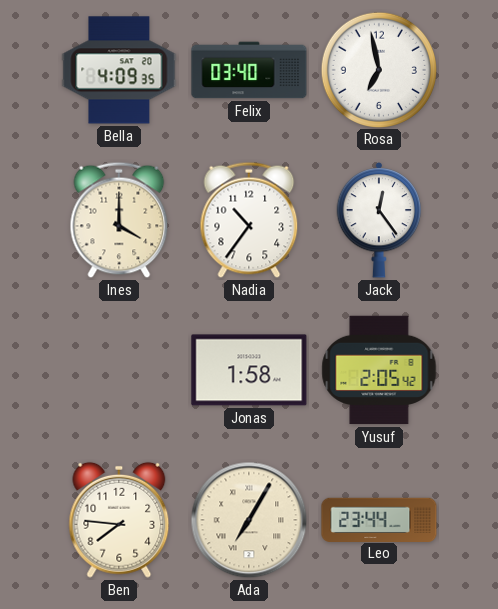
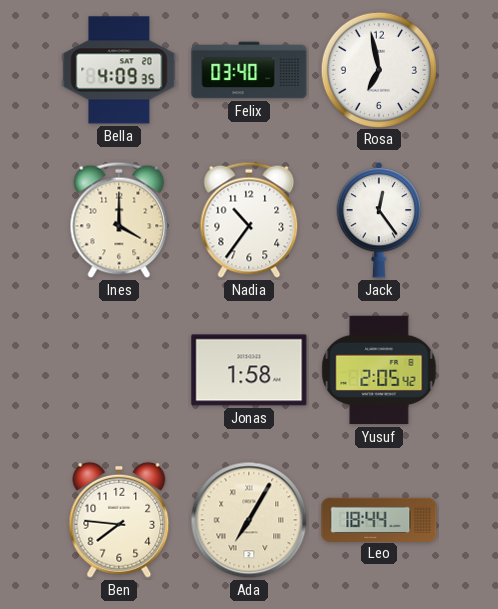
Leo: 23:44 -> 18:44
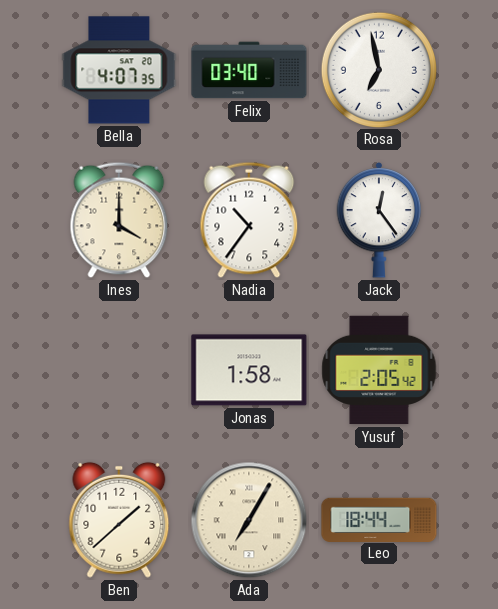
Bella: 4:09 -> 4:07
Ben: 7:46 -> 1:38
